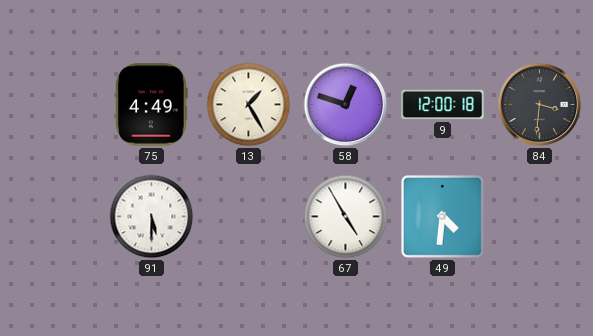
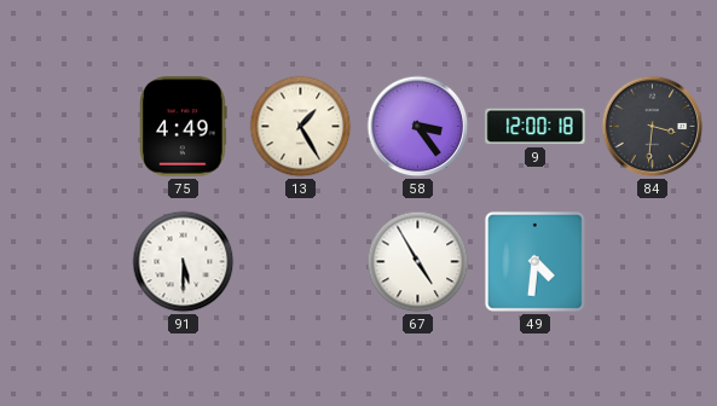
58: 12:48 -> 3:24
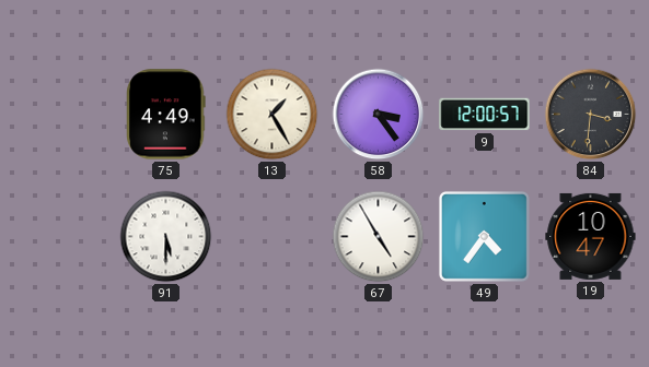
9: 12:00:18 -> 12:00:57
49: 4:31 -> 4:36
19: none -> 10:47
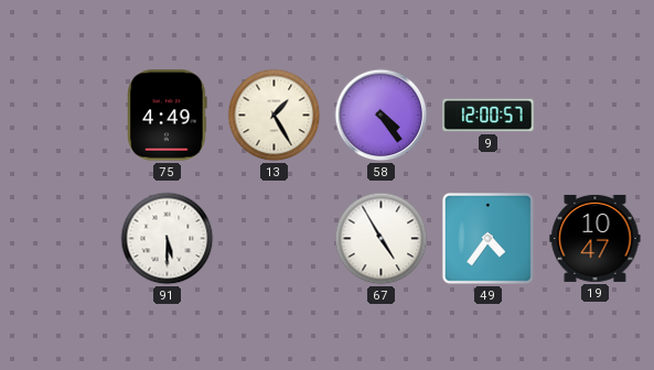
58: 3:24 -> 4:24
84: 3:31 -> none
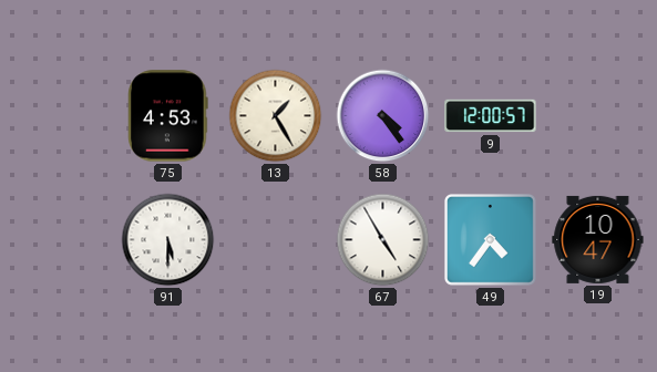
75: 4:49 -> 4:53
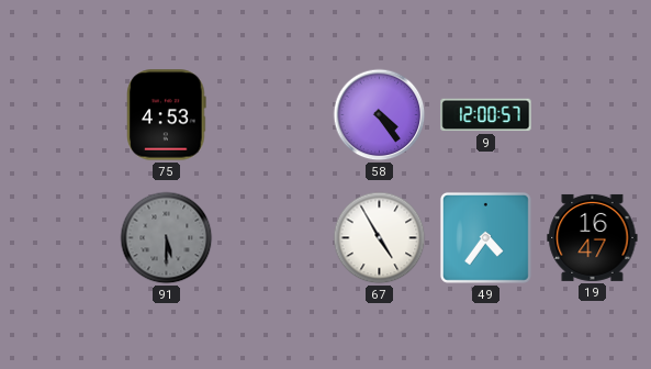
13: 1:25 -> none
91 dial: white -> grey
19: 10:47 -> 16:47
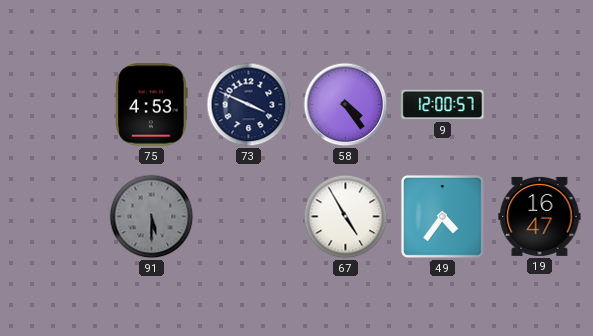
73: none -> 3:49
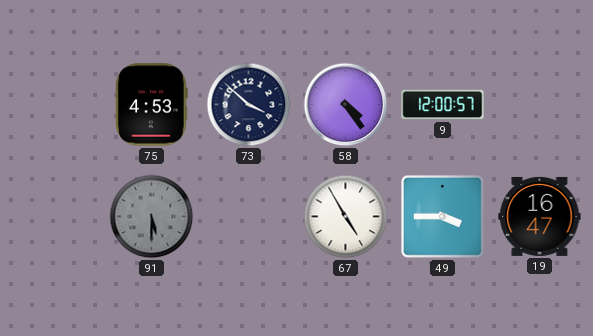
73: 3:49 -> 3:52
49: 4:36 -> 3:45
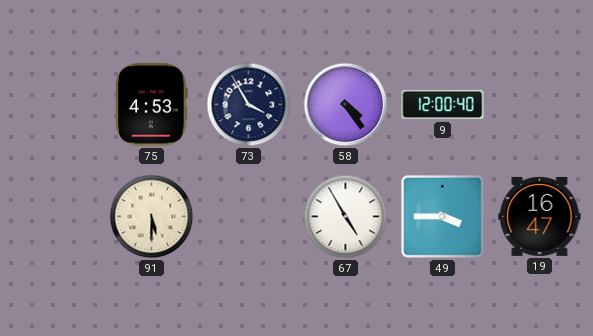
73: 3:52 -> 3:55
9: 12:00:57 -> 12:00:40
91 dial: grey -> cream
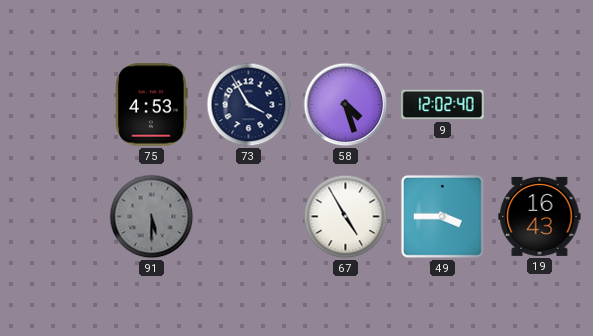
58: 4:24 -> 4:27
9: 12:00 -> 12:02
91 dial: cream -> grey
19: 16:47 -> 16:43
